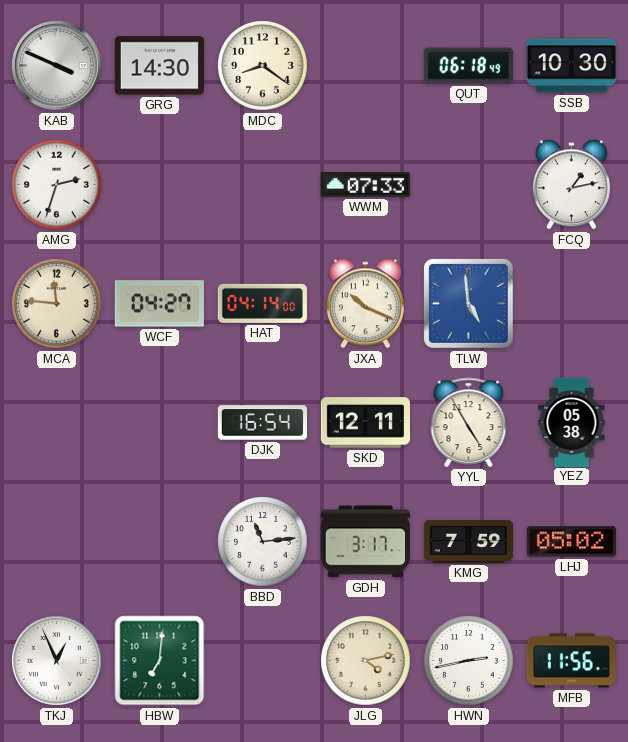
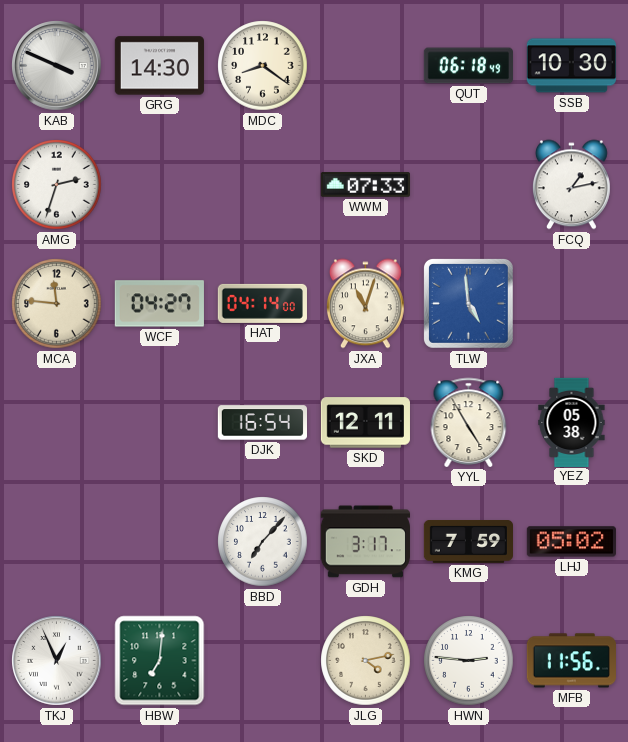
JXA: 10:19 -> 11:03
BBD: 11:14 -> 7:07
HWN: 2:43 -> 2:46
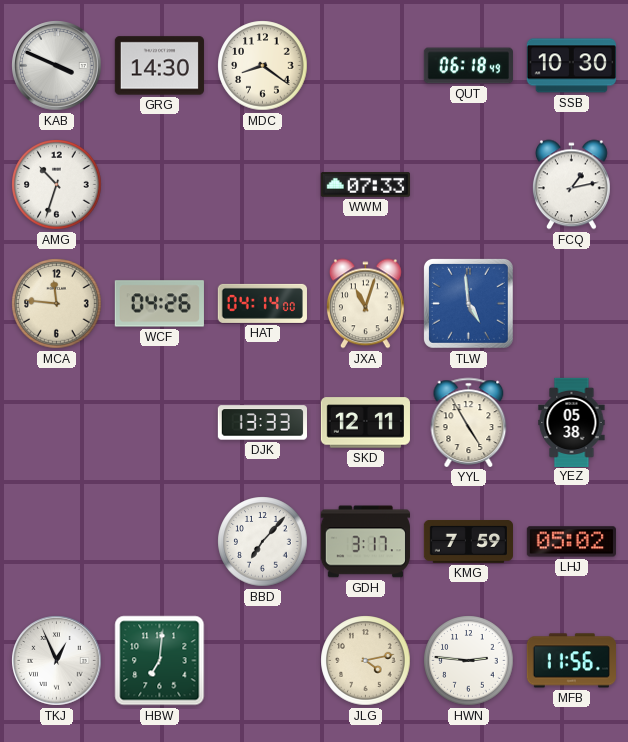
AMG: 2:33 -> 10:33
WCF: 04:27 -> 04:26
DJK: 16:54 -> 13:33
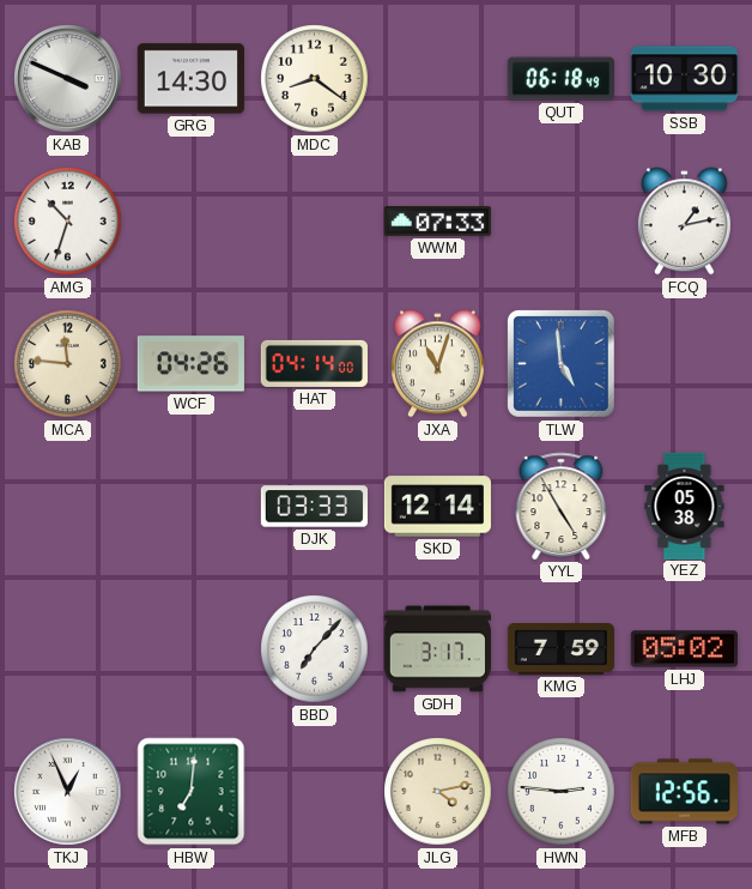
DJK: 13:33 -> 03:33
SKD: 12:11 -> 12:14
MFB: 11:56 -> 12:56
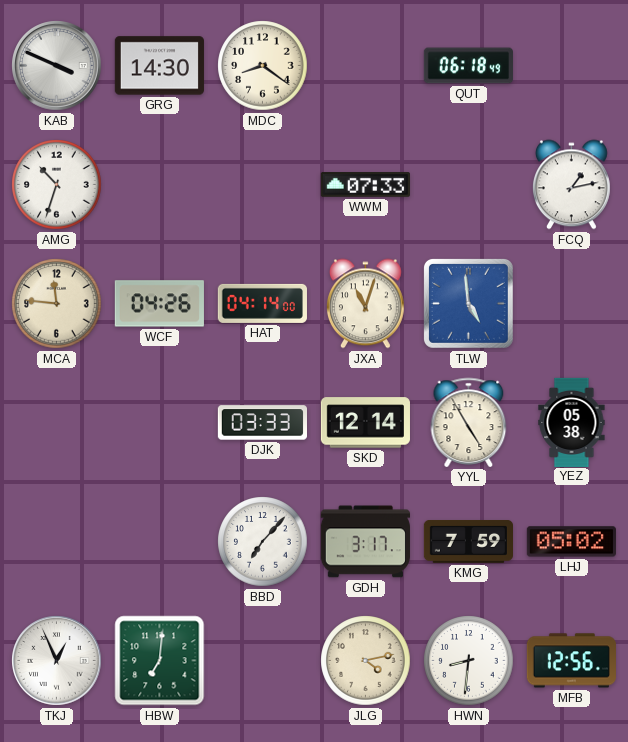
SSB: 10:30 -> none
HWN: 2:46 -> 8:31
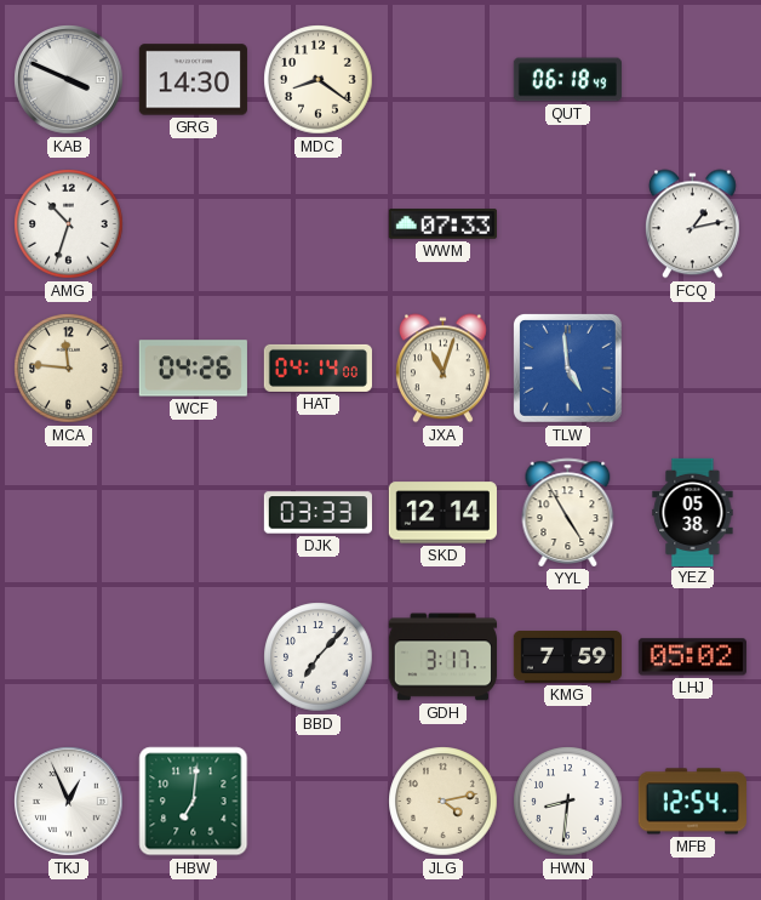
MFB: 12:56 -> 12:54
